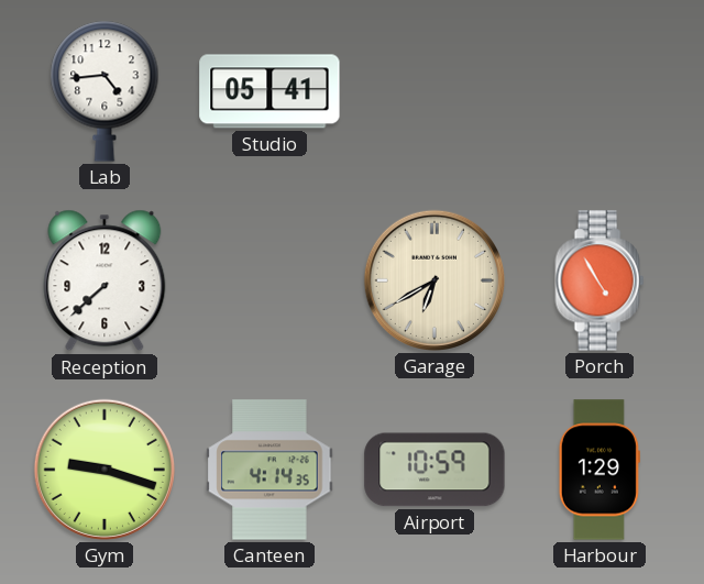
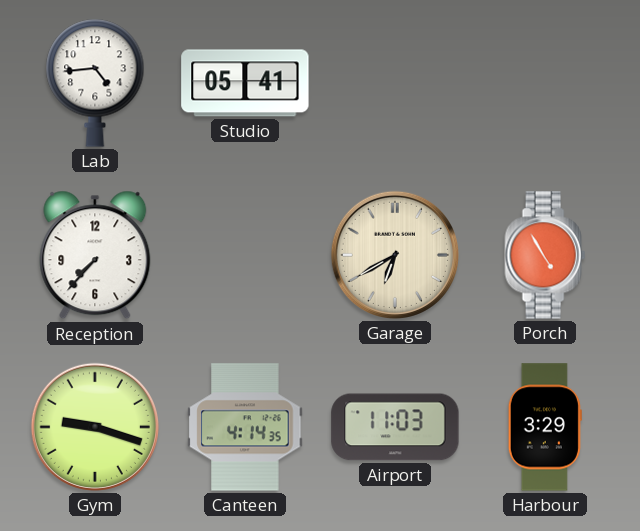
Reception: 7:38 -> 7:37
Airport: 10:59 -> 11:03
Harbour: 1:29 -> 3:29
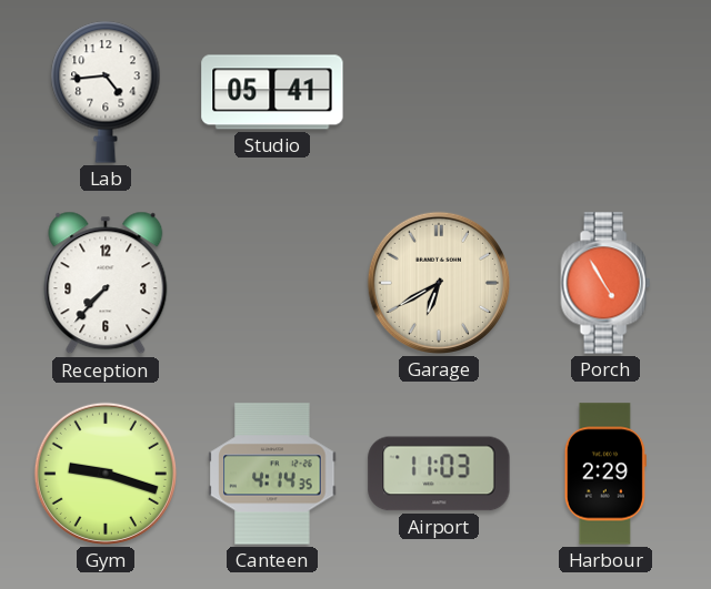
Harbour: 3:29 -> 2:29
